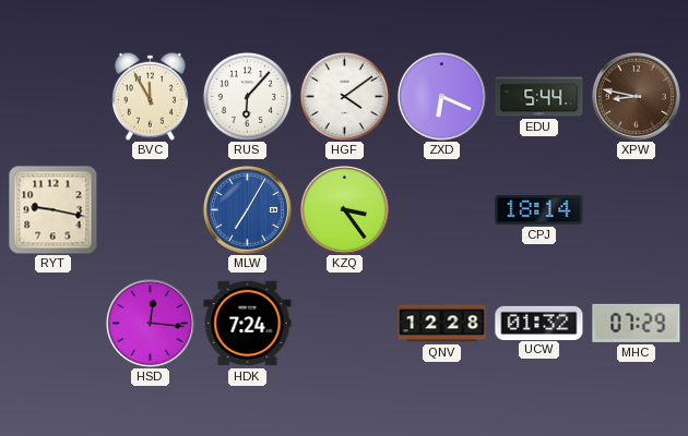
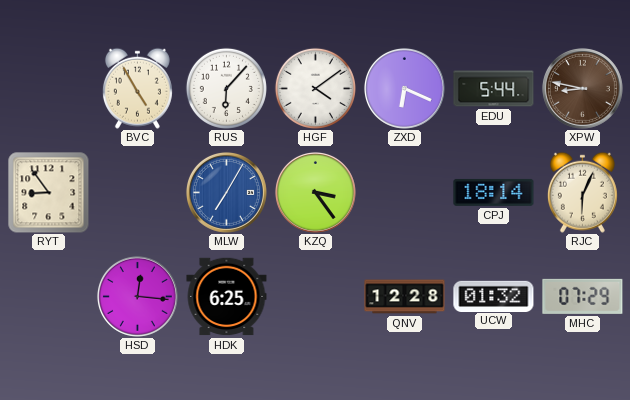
BVC: 11:55 -> 4:55
RYT: 9:17 -> 8:54
RJC: none -> 6:04
HDK: 7:24 -> 6:25
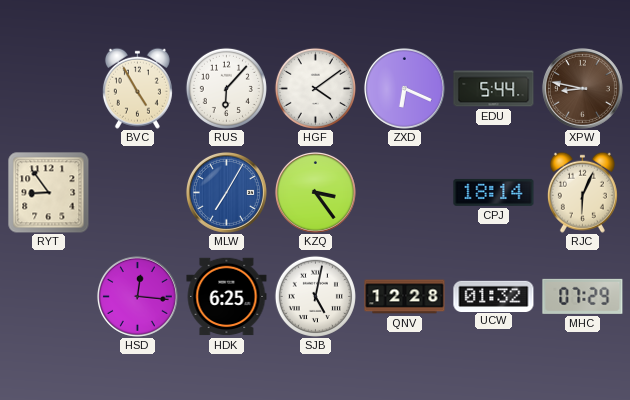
SJB: none -> 5:02
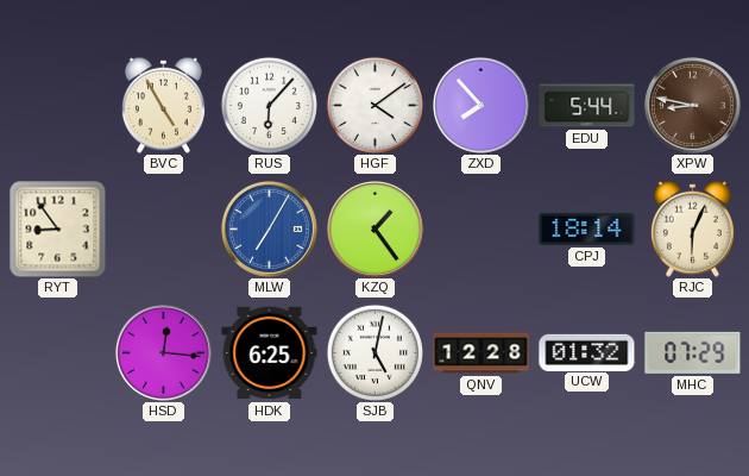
ZXD: 6:19 -> 7:53
KZQ: 3:24 -> 1:24
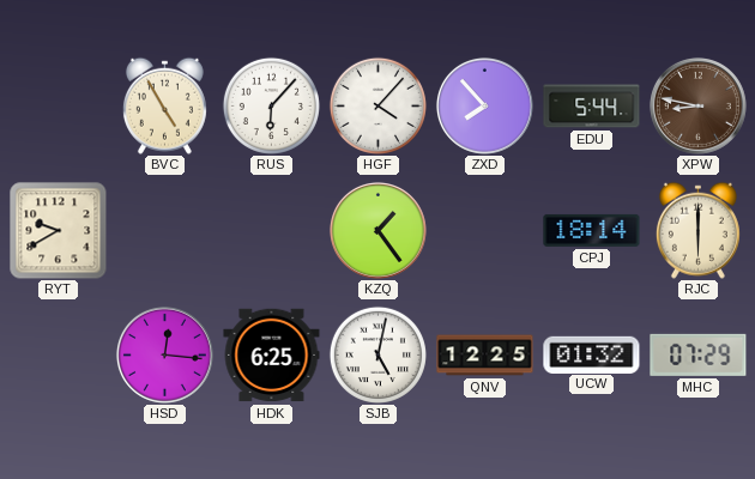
HGF: 4:09 -> 4:07
RYT: 8:54 -> 9:40
MLW: 7:05 -> none
RJC: 6:04 -> 6:00
QNV: 12:28 -> 12:25
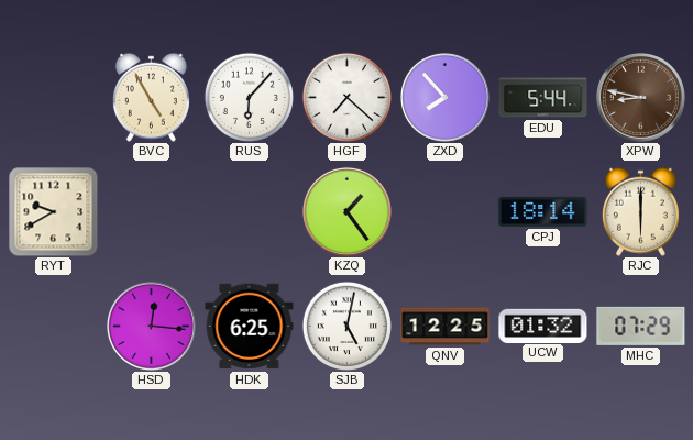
HGF: 4:07 -> 7:22
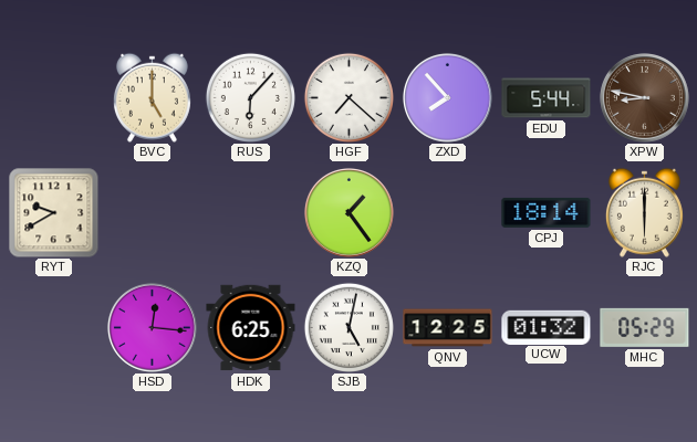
BVC: 4:55 -> 5:00
MHC: 07:29 -> 05:29
